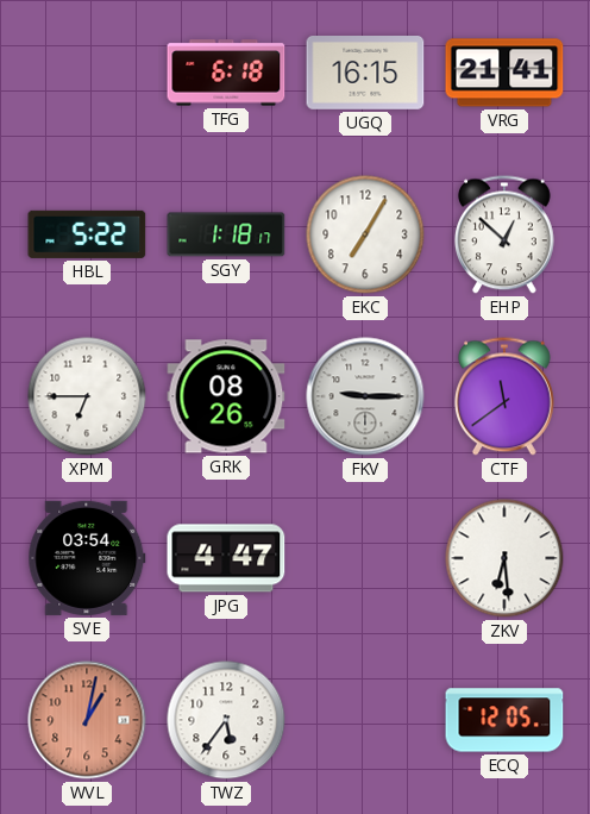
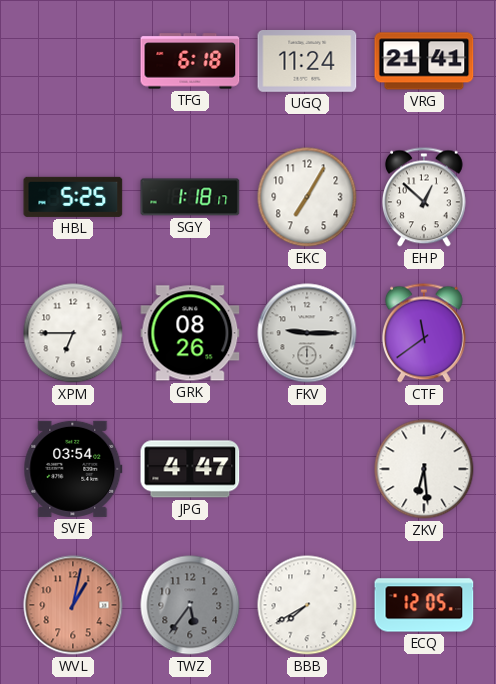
UGQ: 16:15 -> 11:24
HBL: 5:22 -> 5:25
TWZ dial: white -> grey
BBB: none -> 7:40
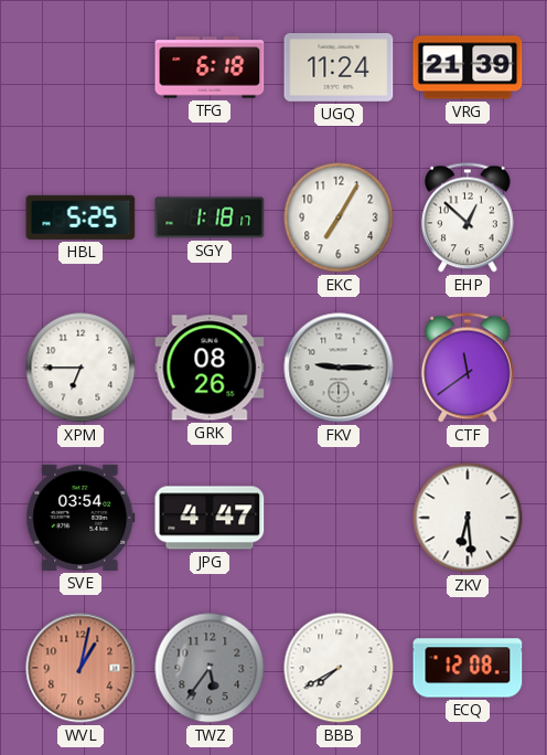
VRG: 21:41 -> 21:39
ECQ: 12:05 -> 12:08
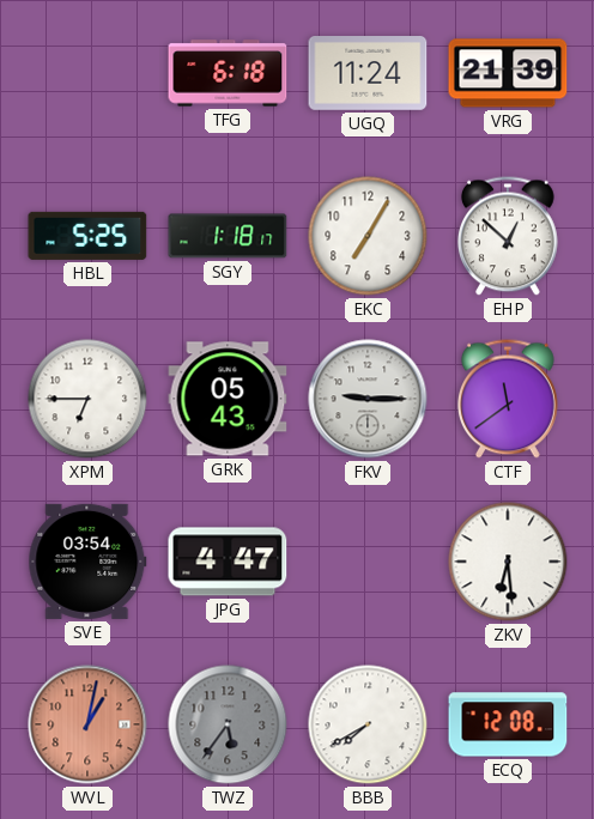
GRK: 08:26 -> 05:43
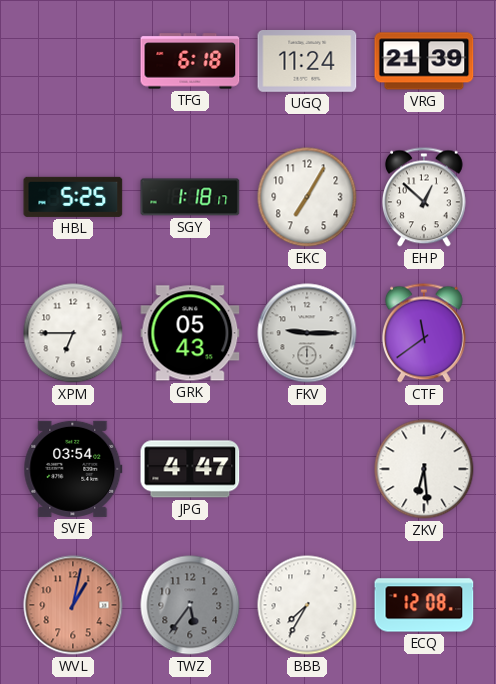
BBB: 7:40 -> 7:35
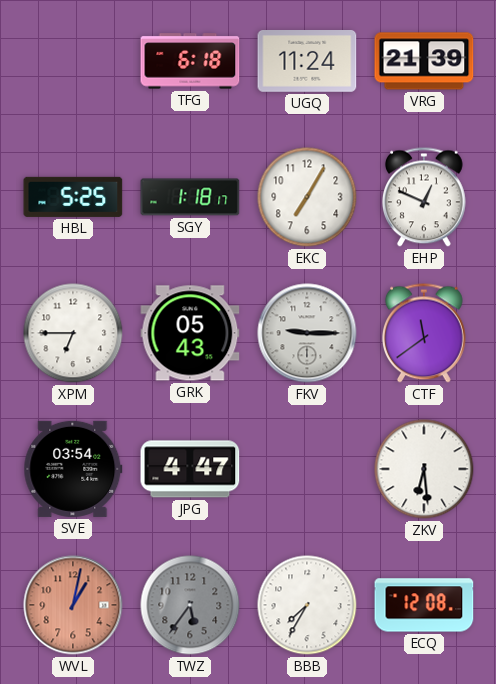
EHP: 12:52 -> 12:49
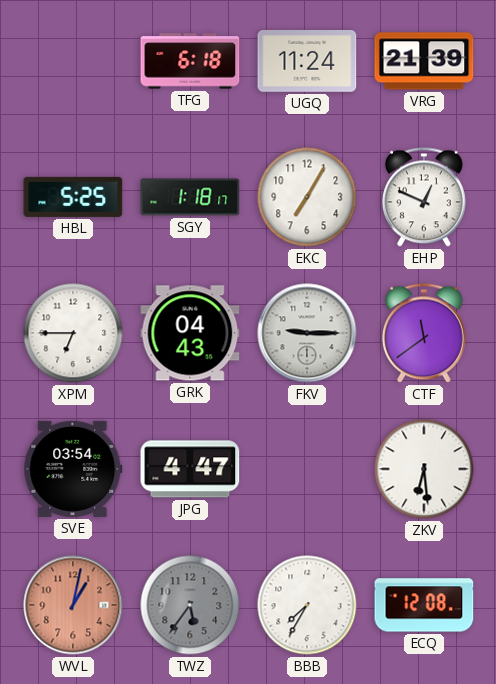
GRK: 05:43 -> 04:43
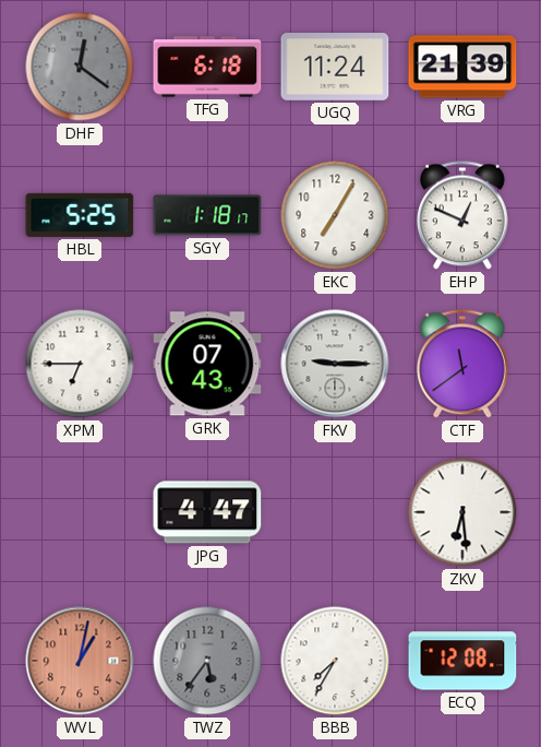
DHF: none -> 12:21
GRK: 04:43 -> 07:43
SVE: 03:54 -> none
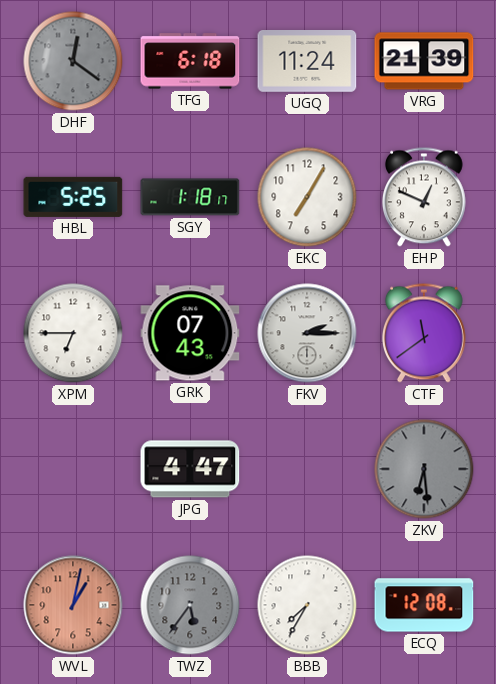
FKV: 9:15 -> 2:15
ZKV dial: white -> grey
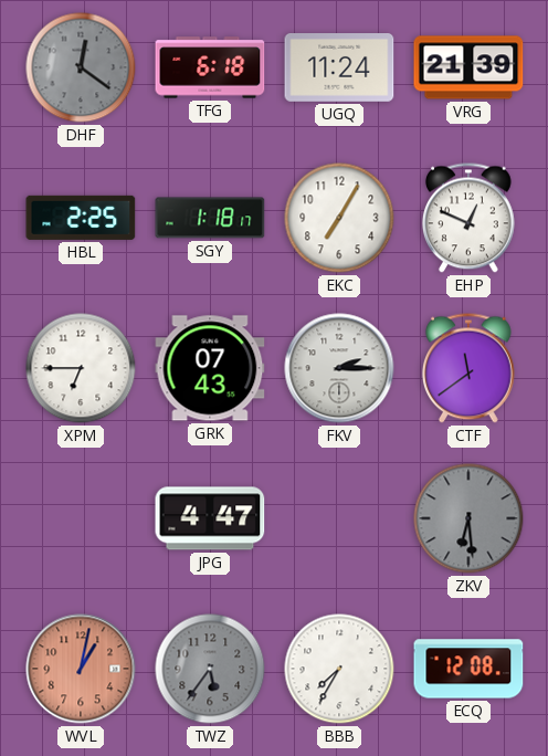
HBL: 5:25 -> 2:25
